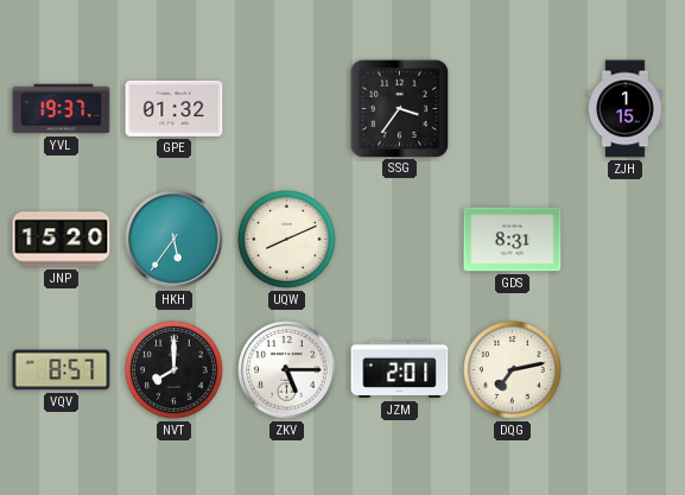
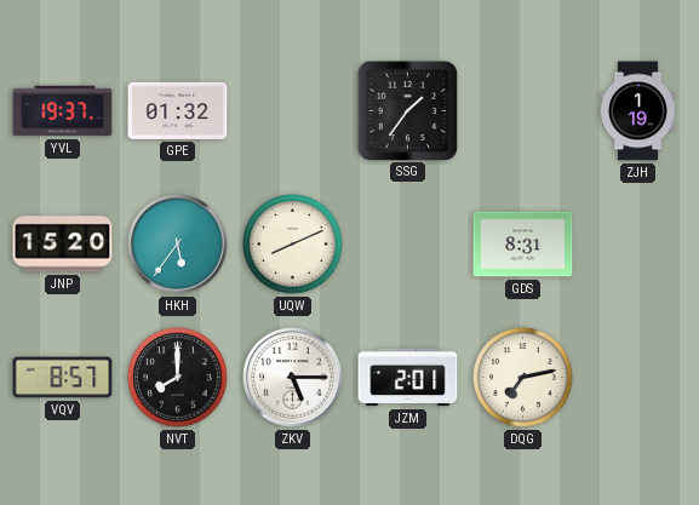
SSG: 3:36 -> 1:36
ZJH: 1:15 -> 1:19
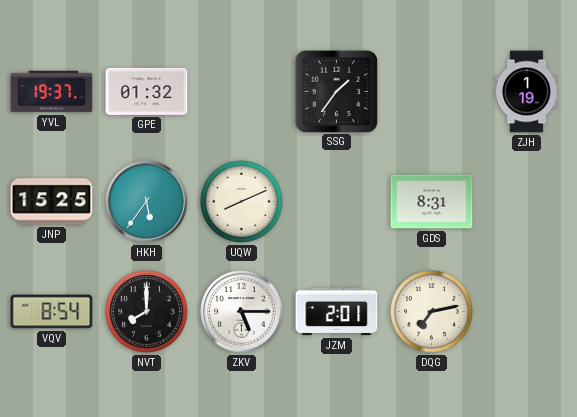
JNP: 15:20 -> 15:25
VQV: 8:57 -> 8:54
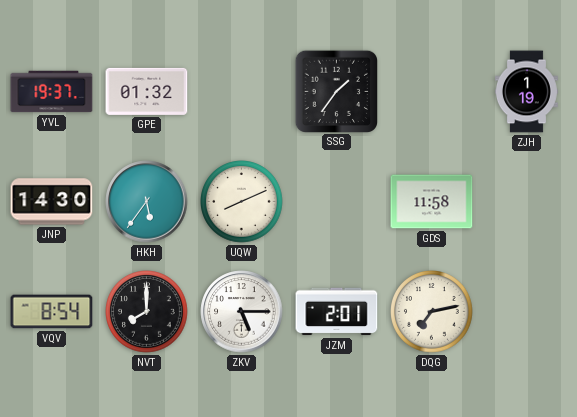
JNP: 15:25 -> 14:30
GDS: 8:31 -> 11:58
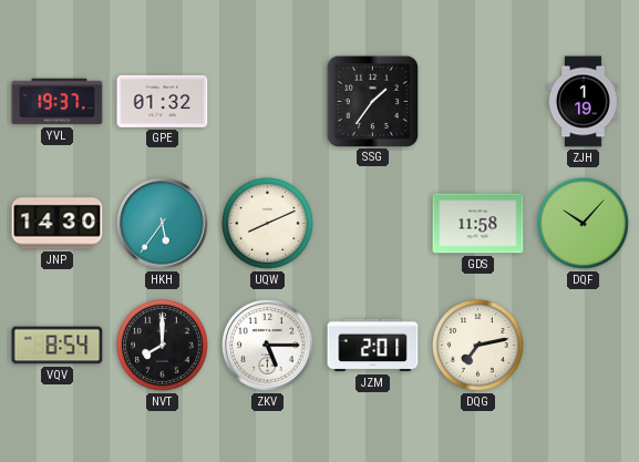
DQF: none -> 10:07
